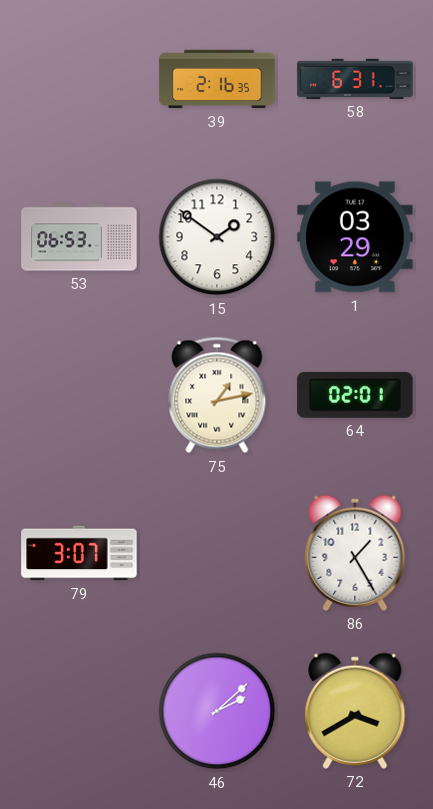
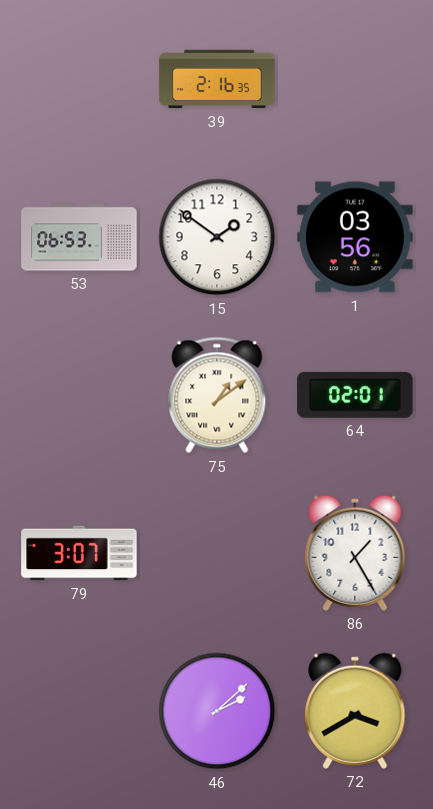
58: 6:31 -> none
1: 03:29 -> 03:56
75: 1:13 -> 1:09
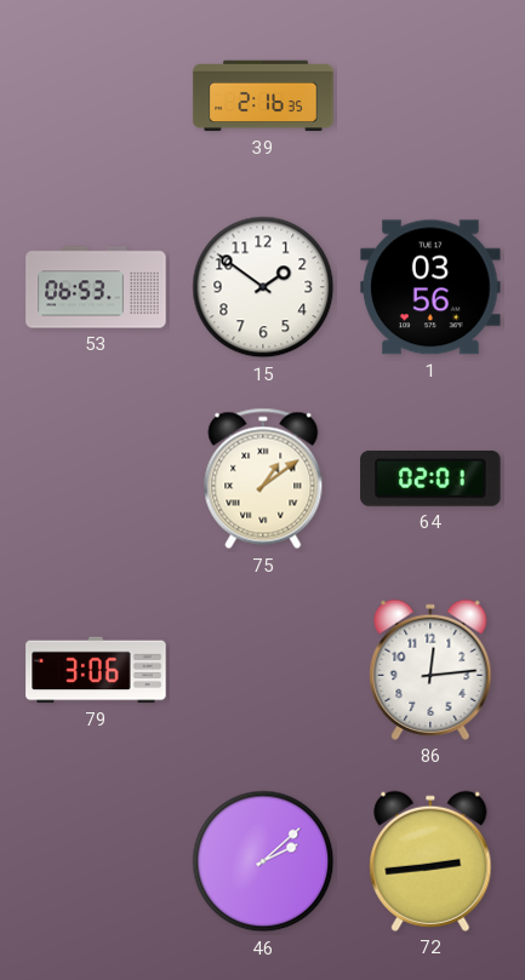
79: 3:07 -> 3:06
86: 1:25 -> 12:14
72: 3:40 -> 2:44
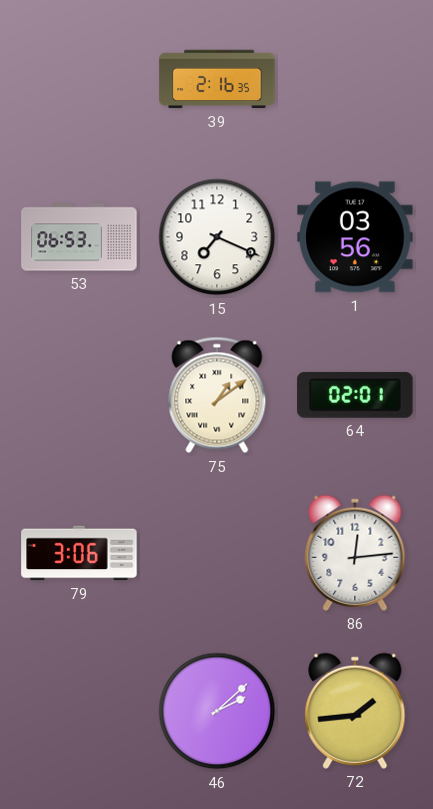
15: 1:51 -> 7:19
72: 2:44 -> 1:44
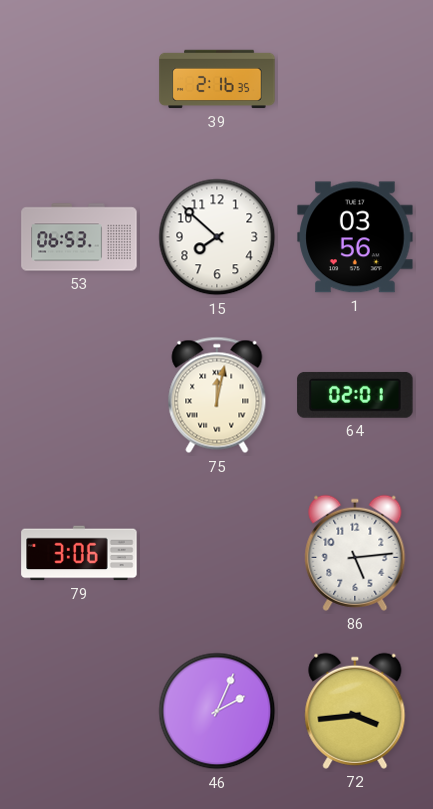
15: 7:19 -> 7:52
75: 1:09 -> 12:02
86: 12:14 -> 5:14
46: 2:08 -> 2:04
72: 1:44 -> 3:44
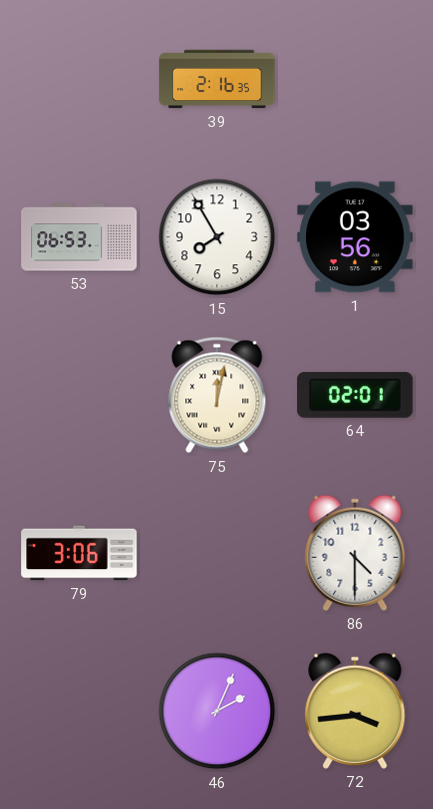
15: 7:52 -> 7:55
86: 5:14 -> 4:30
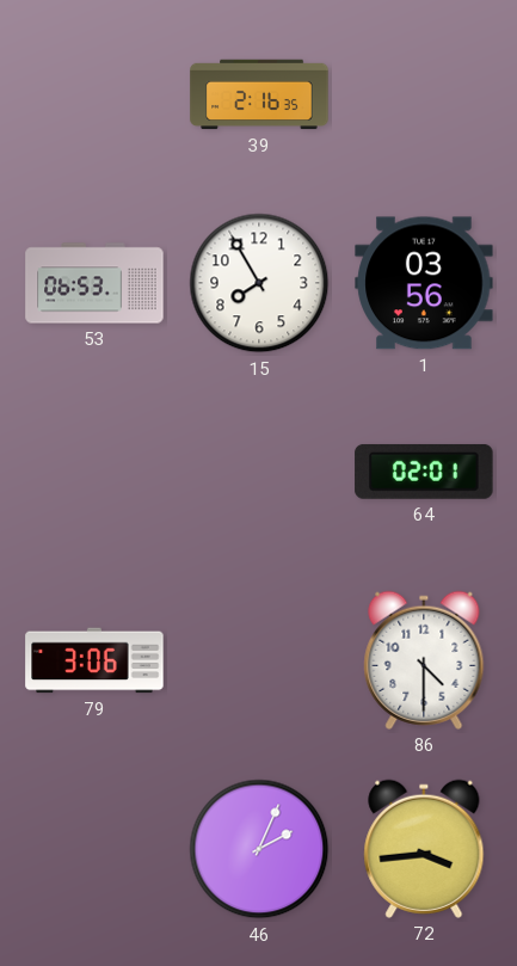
75: 12:02 -> none
